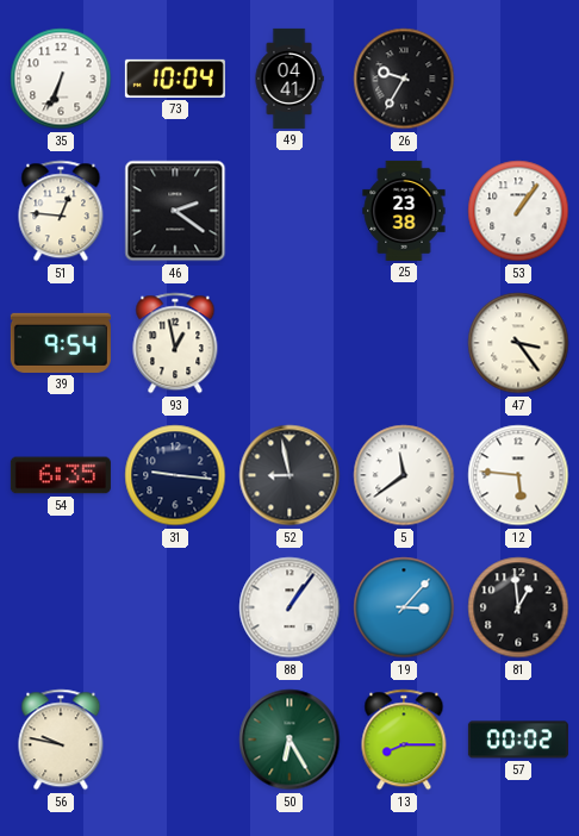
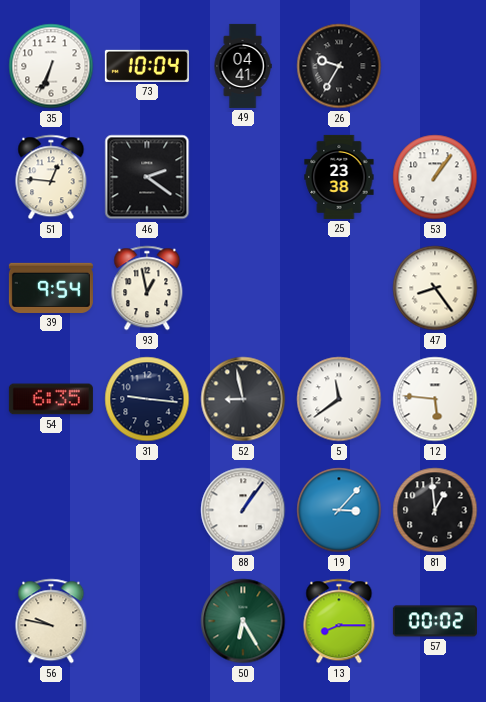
47: 3:24 -> 8:24
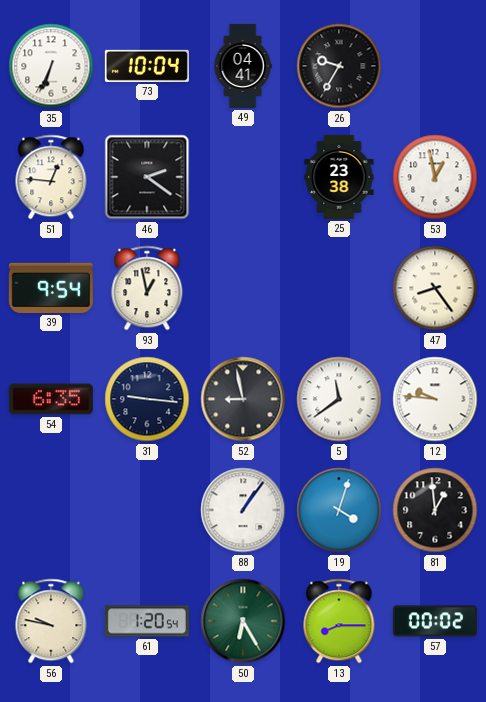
53: 1:06 -> 12:58
12: 5:46 -> 9:46
19: 3:07 -> 4:03
61: none -> 1:20
